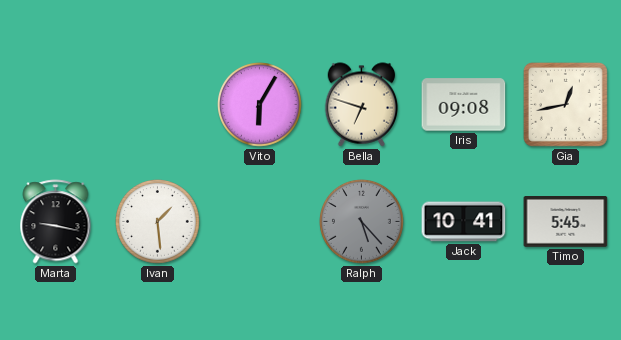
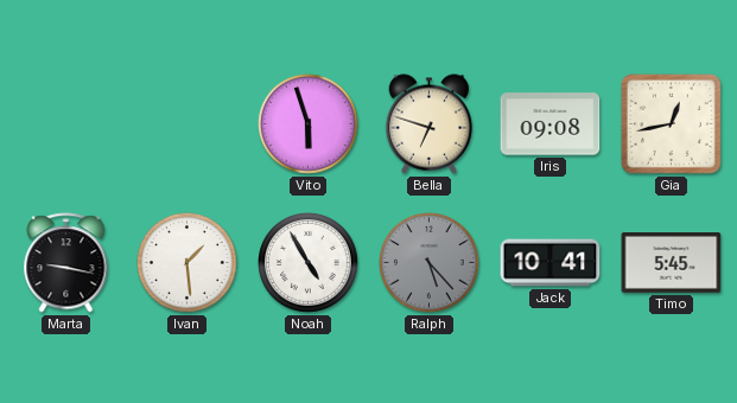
Vito: 6:05 -> 5:57
Noah: none -> 4:55
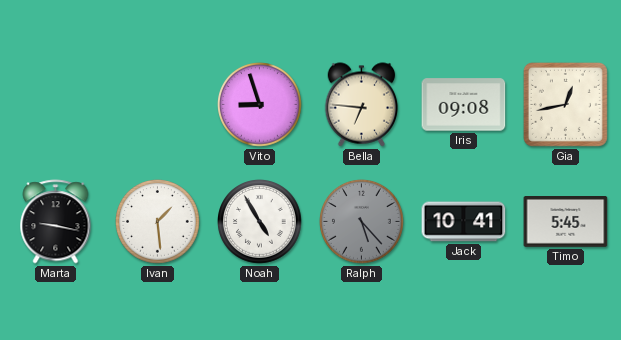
Vito: 5:57 -> 8:57
Bella: 6:48 -> 6:46
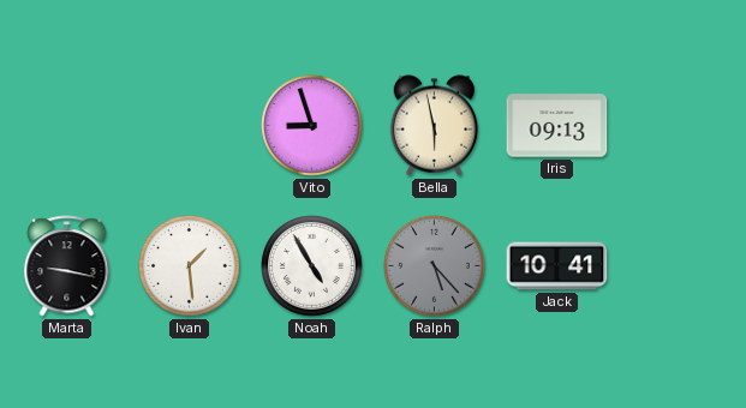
Bella: 6:46 -> 5:58
Iris: 09:08 -> 09:13
Gia: 12:43 -> none
Timo: 5:45 -> none
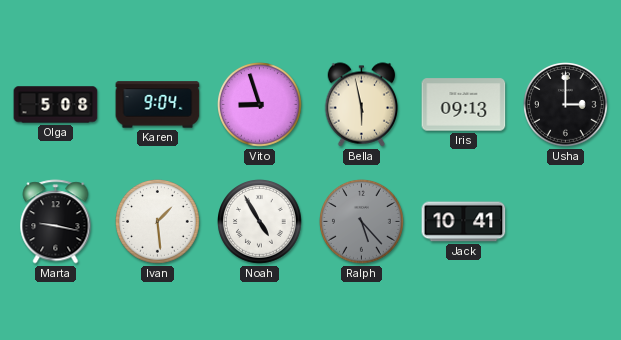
Olga: none -> 5:08
Karen: none -> 9:04
Usha: none -> 3:00
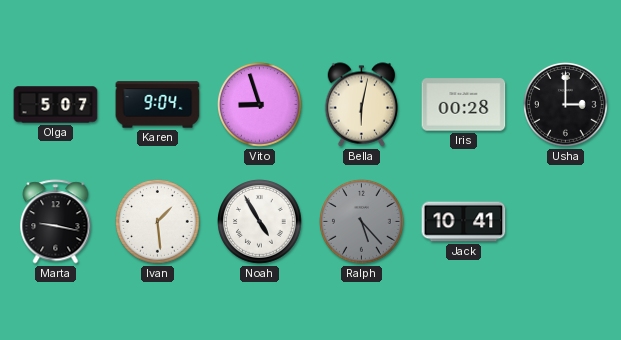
Olga: 5:08 -> 5:07
Bella: 5:58 -> 6:02
Iris: 09:13 -> 00:28
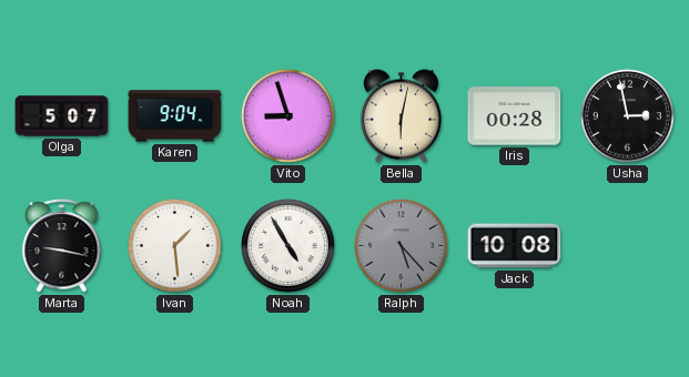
Usha: 3:00 -> 2:58
Jack: 10:41 -> 10:08
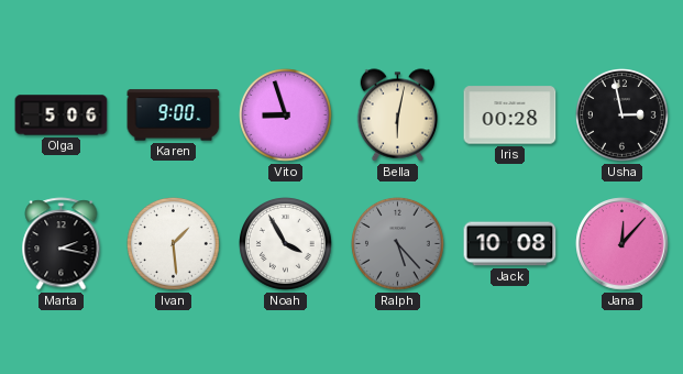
Olga: 5:07 -> 5:06
Karen: 9:04 -> 9:00
Marta: 9:17 -> 2:17
Noah: 4:55 -> 3:55
Jana: none -> 12:07
